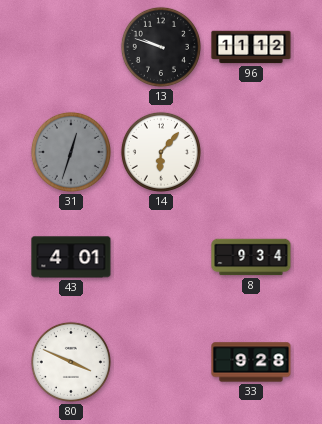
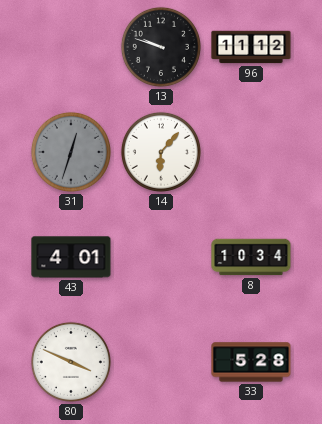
8: 9:34 -> 10:34
33: 9:28 -> 5:28
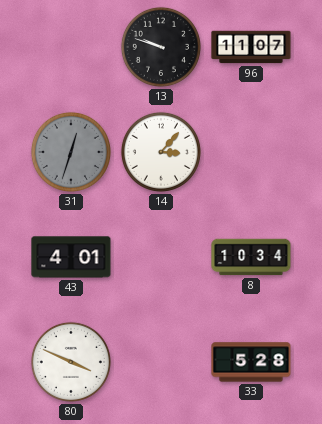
96: 11:12 -> 11:07
14: 6:07 -> 3:07
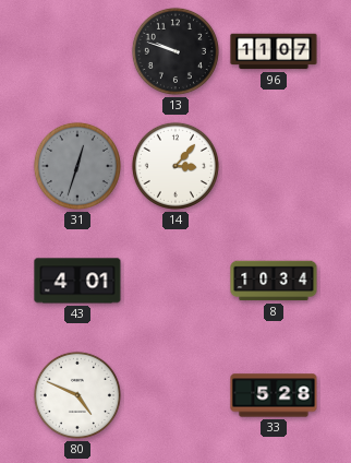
80: 3:49 -> 4:49
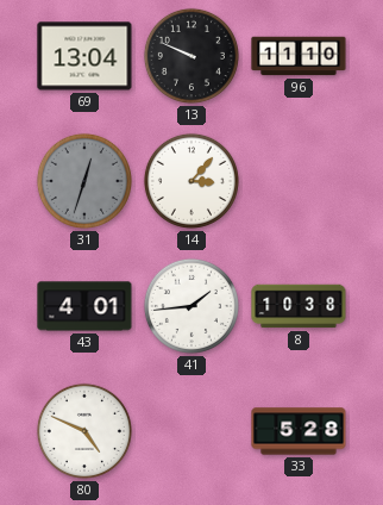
69: none -> 13:04
13: 9:48 -> 9:49
96: 11:07 -> 11:10
41: none -> 1:44
8: 10:34 -> 10:38
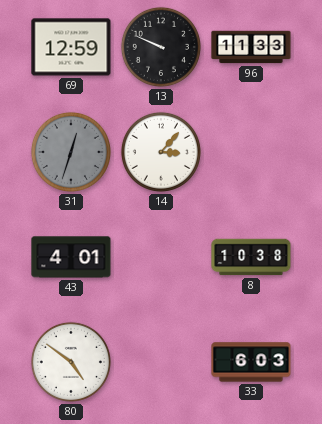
69: 13:04 -> 12:59
96: 11:10 -> 11:33
41: 1:44 -> none
80: 4:49 -> 4:51
33: 5:28 -> 6:03
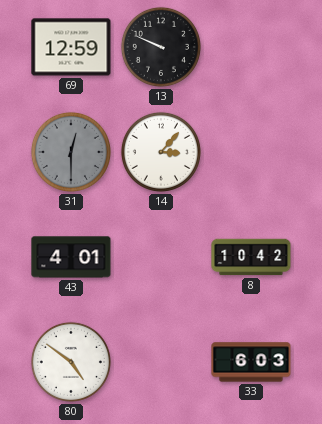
96: 11:33 -> none
31: 12:33 -> 12:30
8: 10:38 -> 10:42
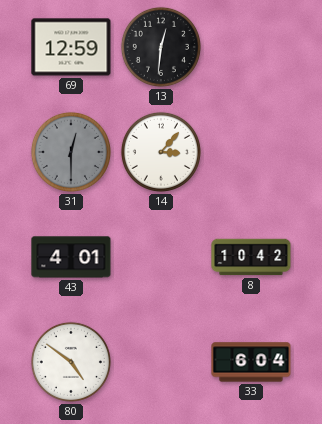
13: 9:49 -> 12:31
33: 6:03 -> 6:04
